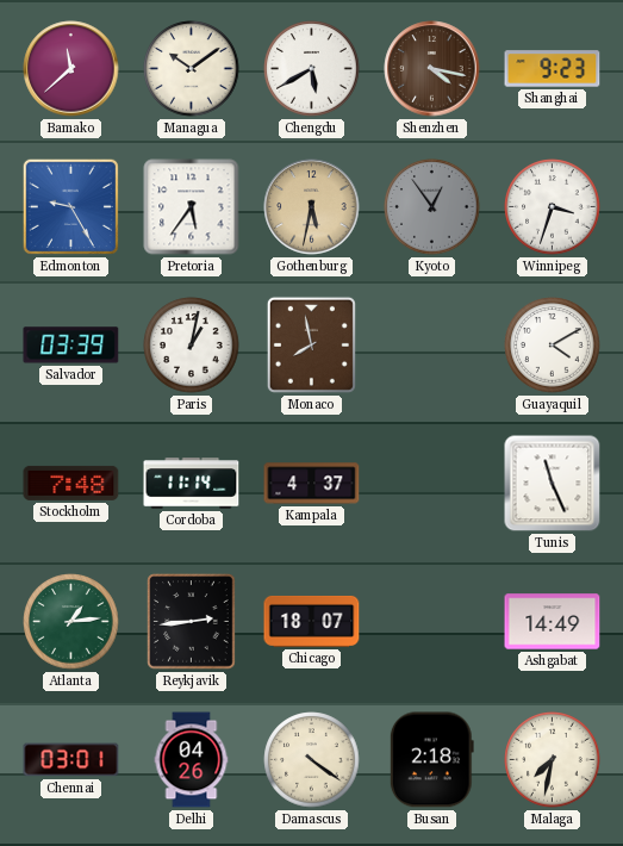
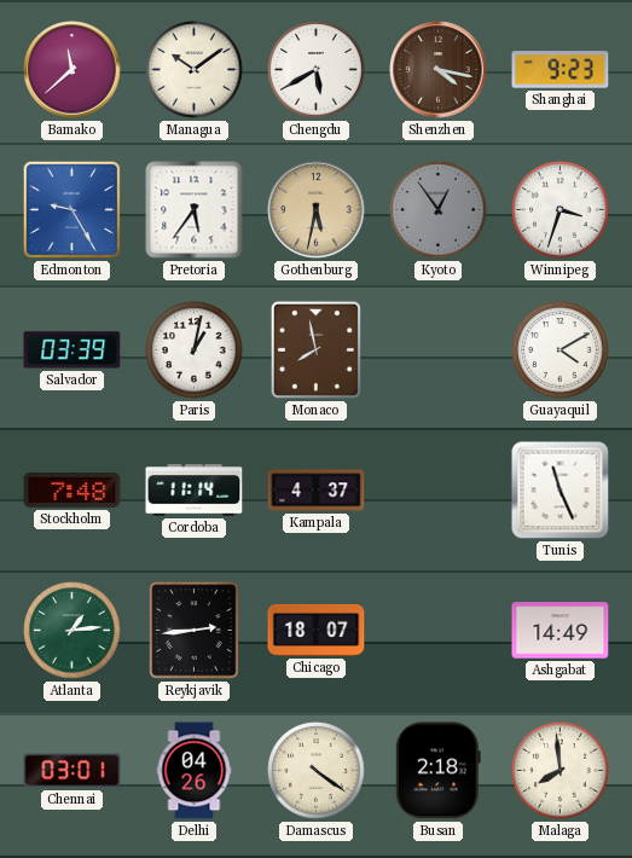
Malaga: 7:32 -> 7:59
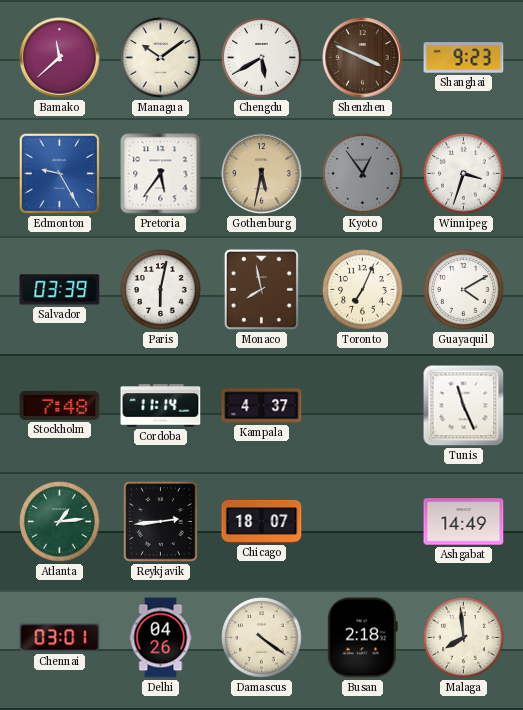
Shenzhen: 4:17 -> 3:49
Paris: 1:02 -> 6:02
Toronto: none -> 7:04
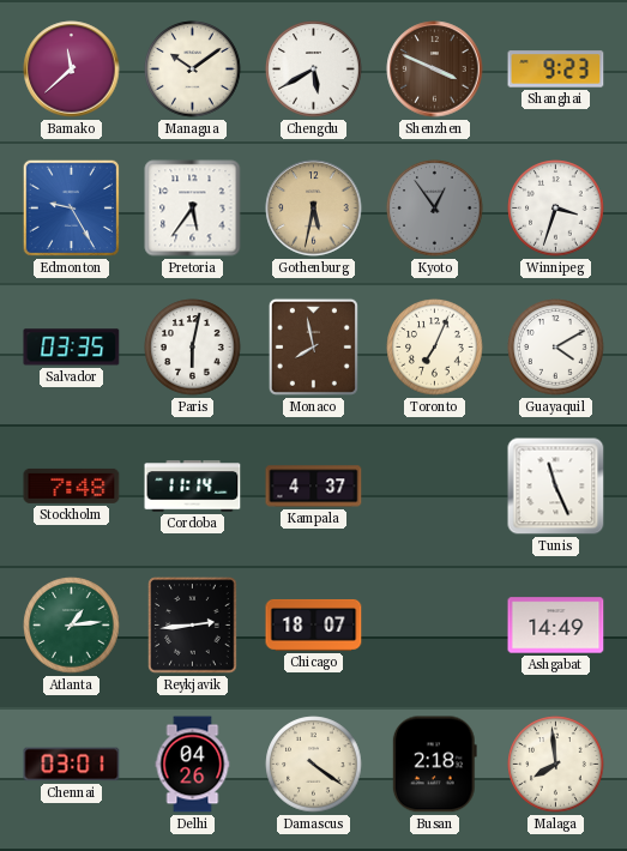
Salvador: 03:39 -> 03:35
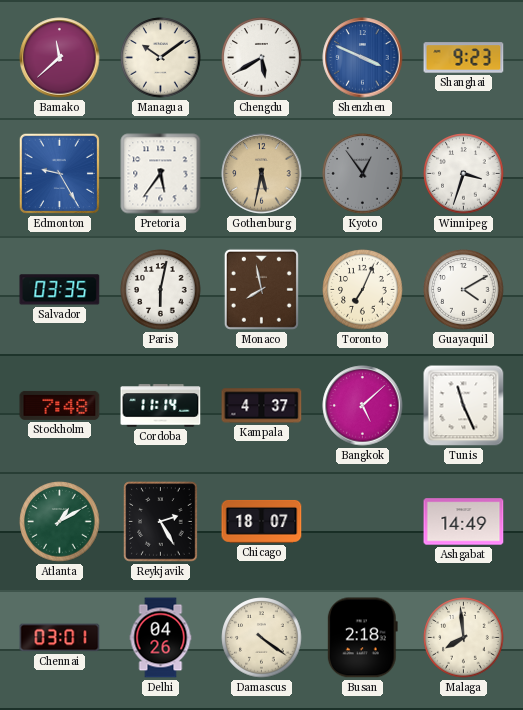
Shenzhen dial: brown -> blue
Bangkok: none -> 5:08
Atlanta: 1:14 -> 1:10
Reykjavik: 2:44 -> 2:25
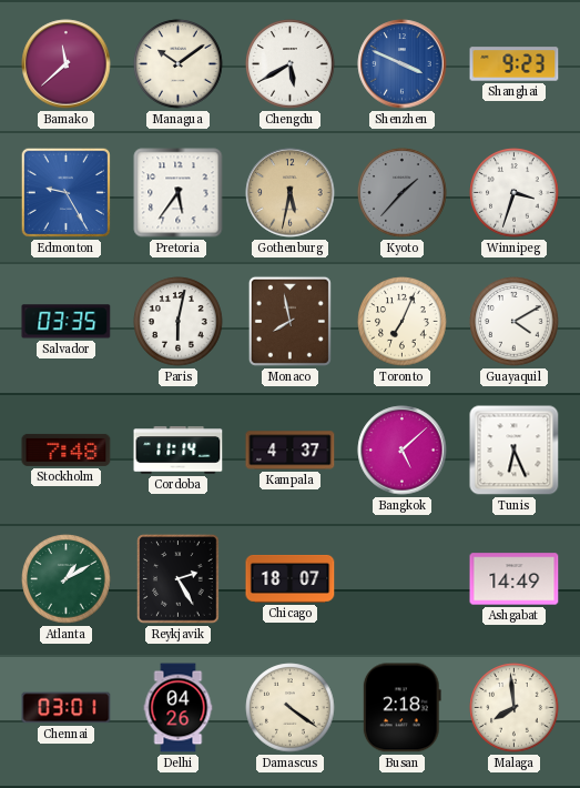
Kyoto: 12:54 -> 1:37
Tunis: 11:26 -> 6:26
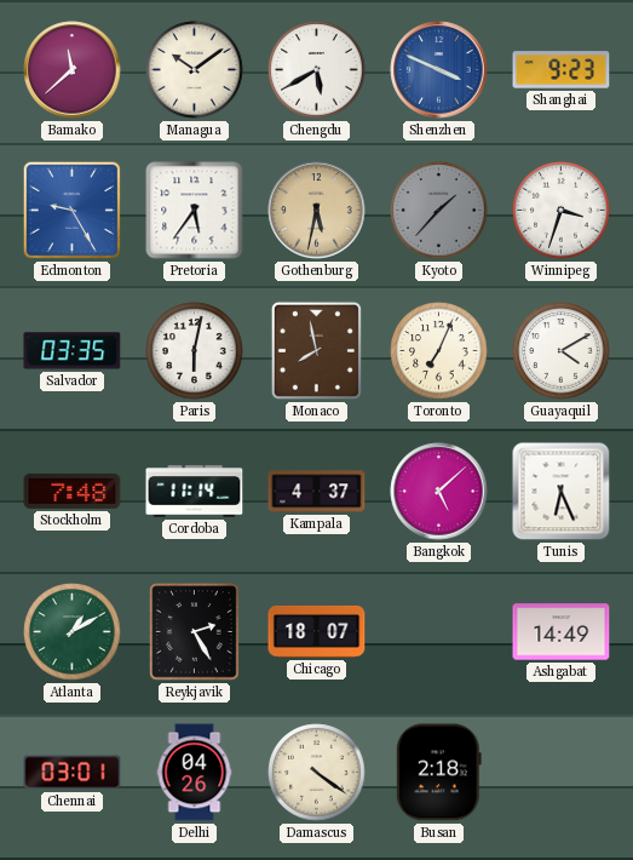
Malaga: 7:59 -> none
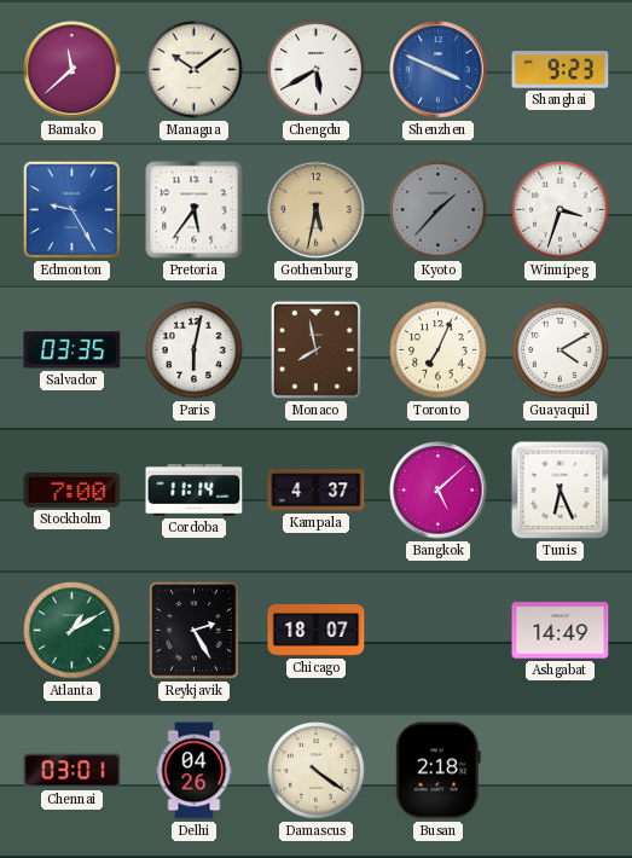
Stockholm: 7:48 -> 7:00
